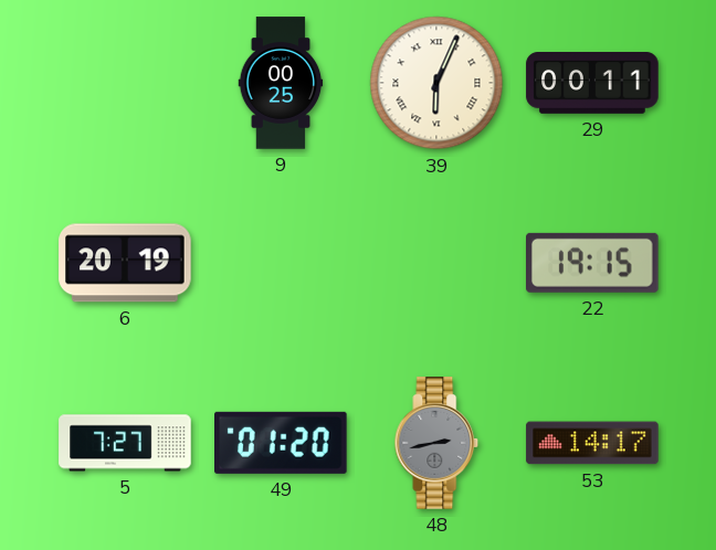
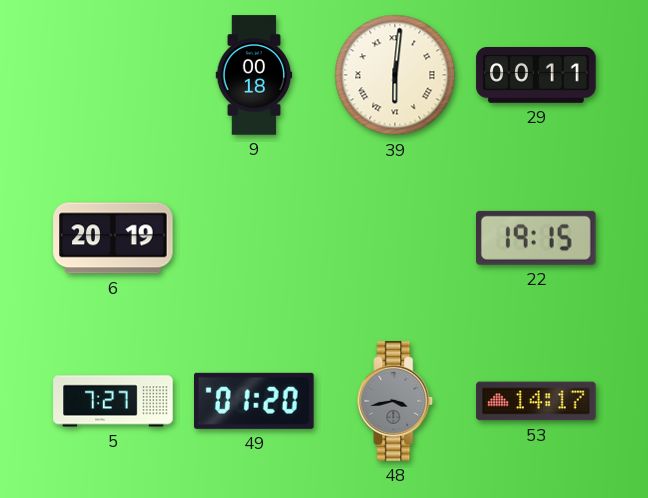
9: 00:25 -> 00:18
39: 6:04 -> 6:01
48: 2:43 -> 3:43
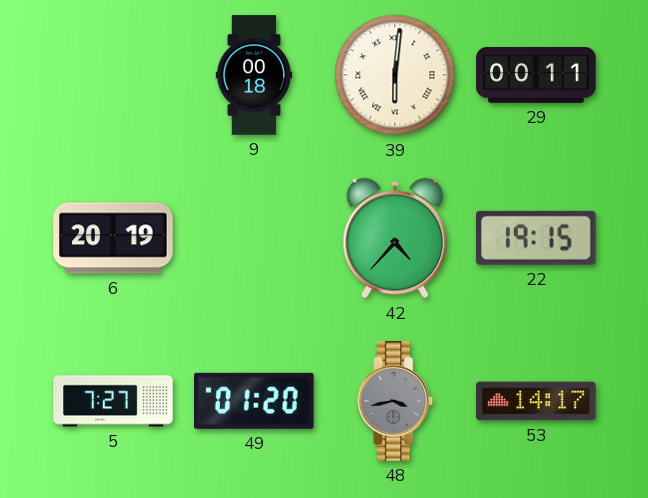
42: none -> 4:37
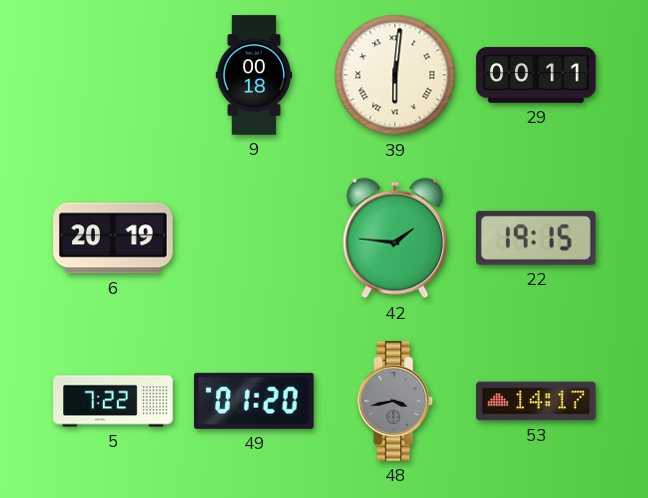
42: 4:37 -> 1:46
5: 7:27 -> 7:22
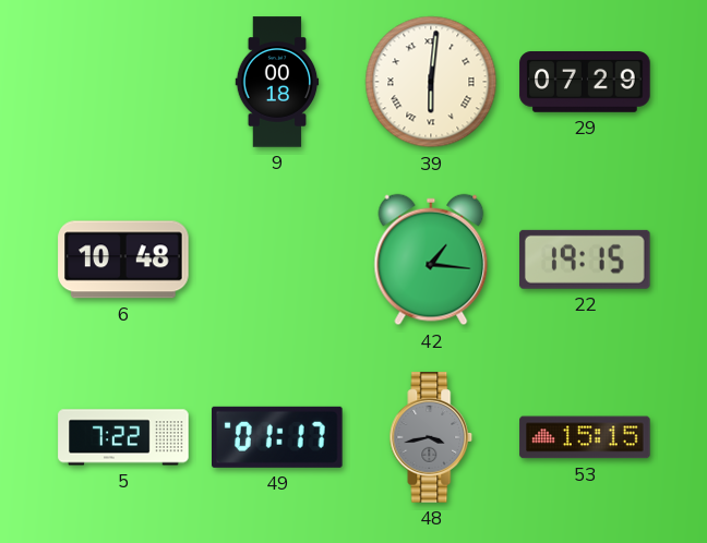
29: 00:11 -> 07:29
6: 20:19 -> 10:48
42: 1:46 -> 1:16
49: 01:20 -> 01:17
53: 14:17 -> 15:15
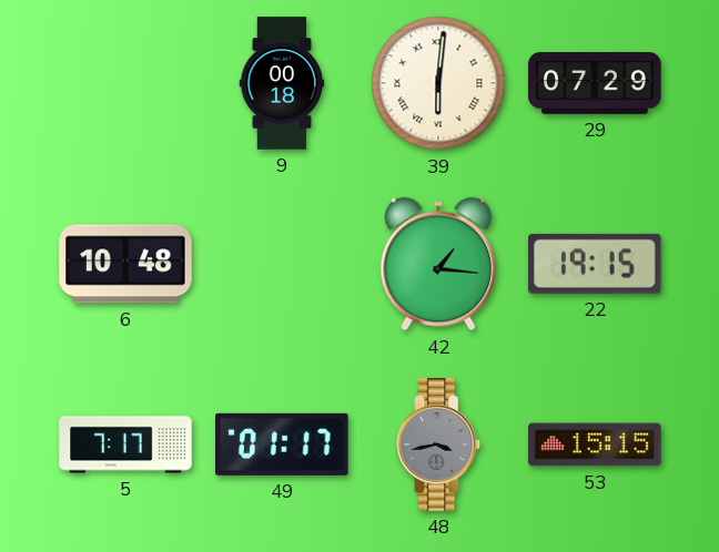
5: 7:22 -> 7:17
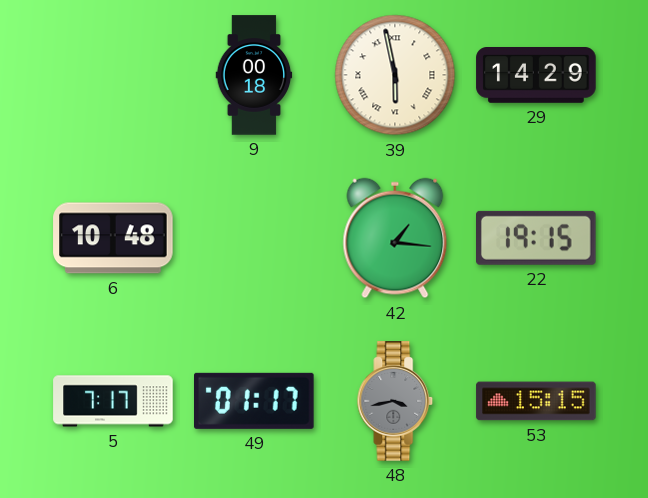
39: 6:01 -> 5:58
29: 07:29 -> 14:29
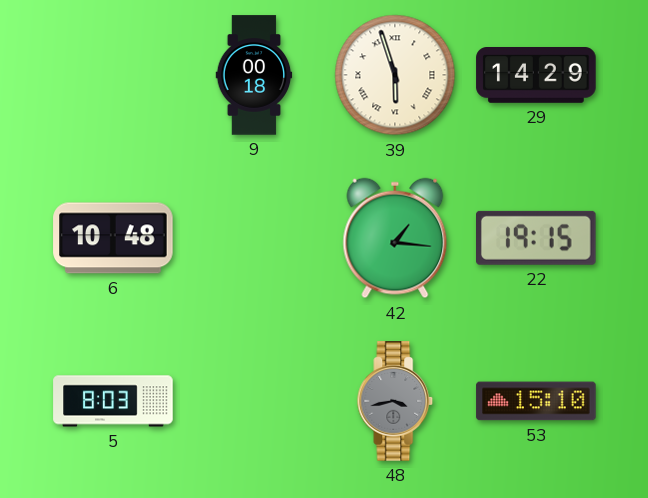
39: 5:58 -> 5:57
5: 7:17 -> 8:03
49: 01:17 -> none
53: 15:15 -> 15:10
